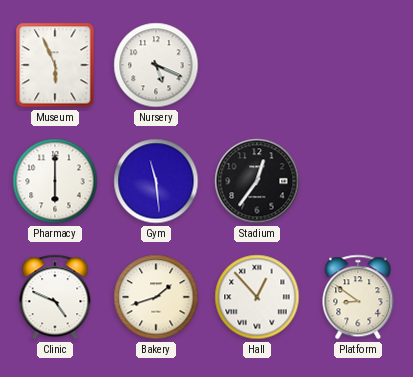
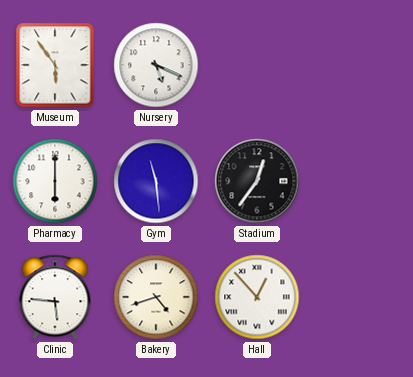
Museum: 5:56 -> 5:54
Clinic: 4:49 -> 5:46
Bakery: 1:42 -> 4:42
Platform: 8:51 -> none
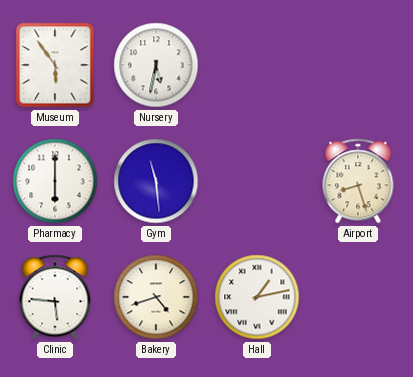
Nursery: 5:19 -> 5:32
Stadium: 12:36 -> none
Airport: none -> 8:27
Hall: 12:53 -> 1:13
